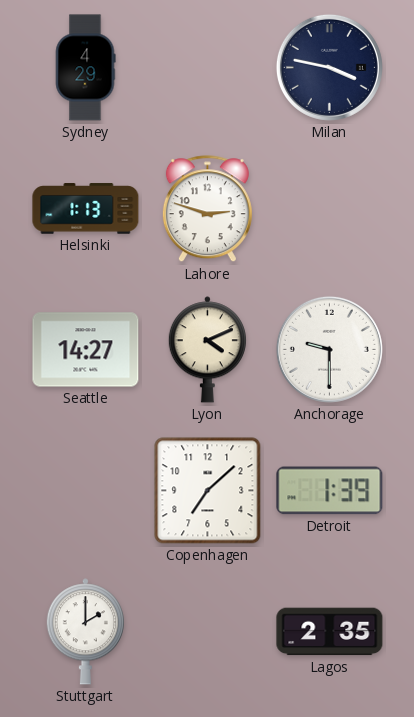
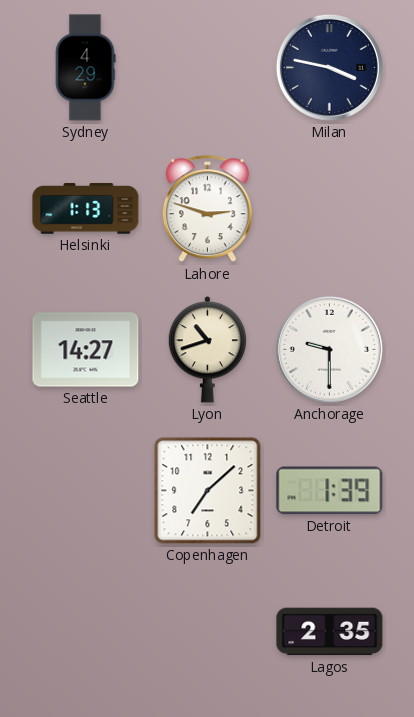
Lyon: 4:11 -> 10:42
Stuttgart: 2:00 -> none
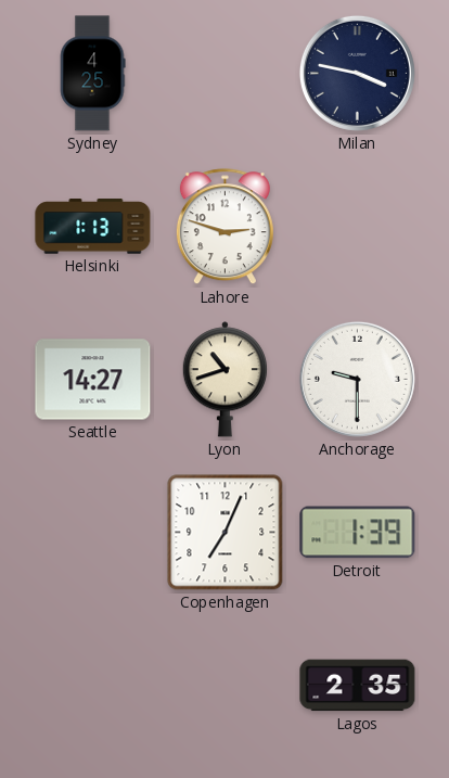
Sydney: 4:29 -> 4:25
Copenhagen: 7:08 -> 7:04
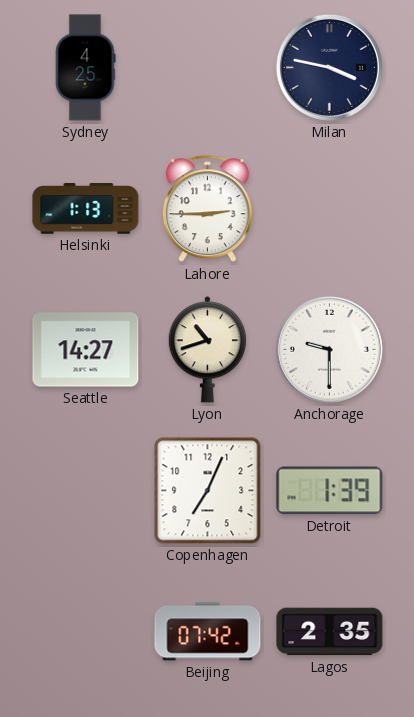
Lahore: 2:48 -> 2:45
Beijing: none -> 07:42
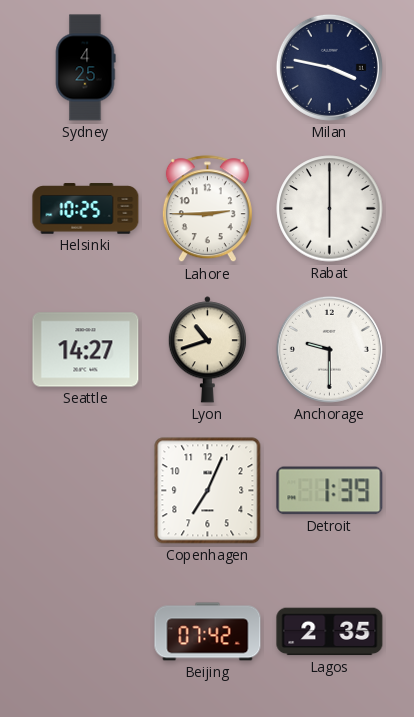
Helsinki: 1:13 -> 10:25
Rabat: none -> 6:00
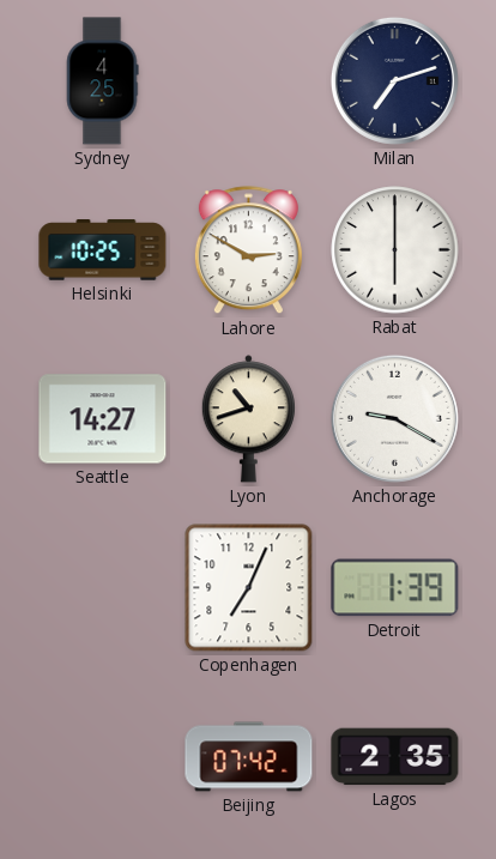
Milan: 3:47 -> 7:12
Lahore: 2:45 -> 2:50
Anchorage: 9:30 -> 9:20
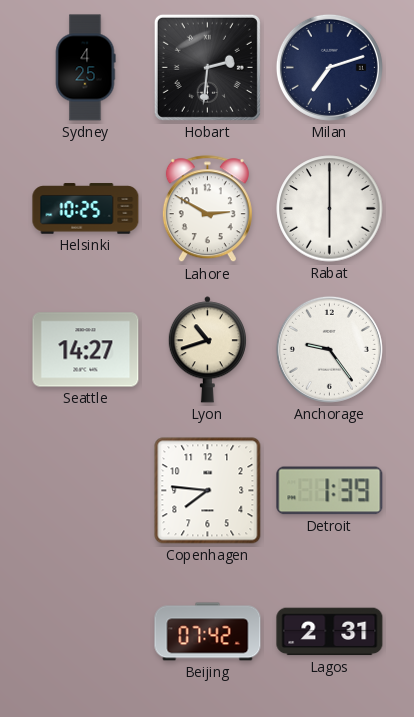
Hobart: none -> 2:31
Anchorage: 9:20 -> 9:24
Copenhagen: 7:04 -> 7:46
Lagos: 2:35 -> 2:31
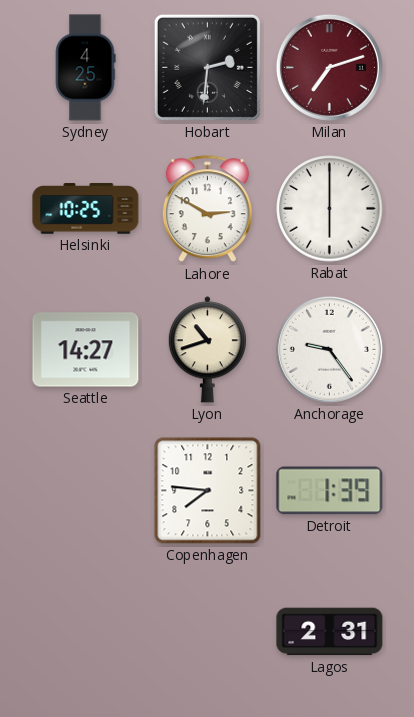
Milan dial: navy -> burgundy
Beijing: 07:42 -> none
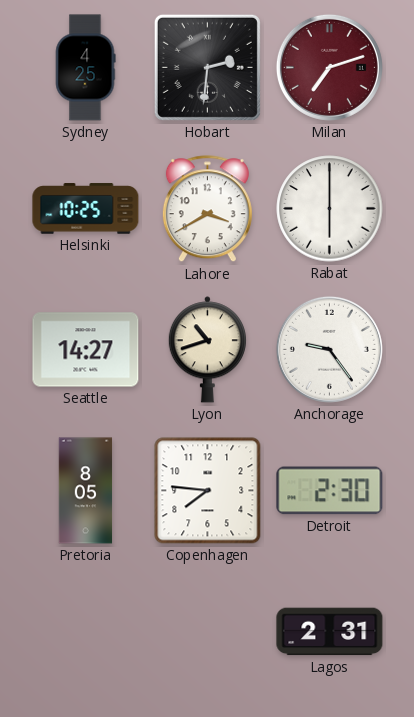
Lahore: 2:50 -> 3:40
Pretoria: none -> 8:05
Detroit: 1:39 -> 2:30
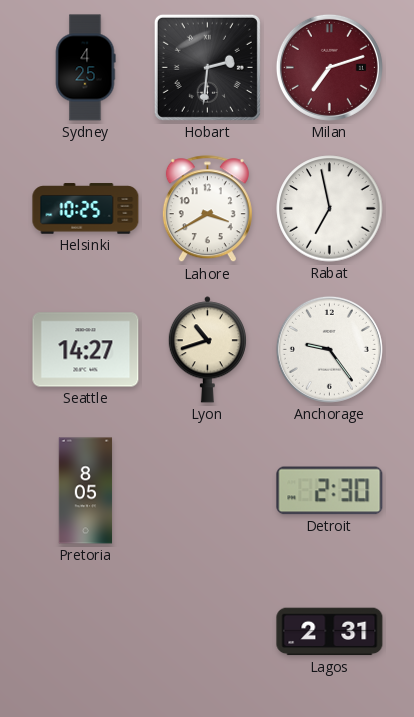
Rabat: 6:00 -> 6:58
Copenhagen: 7:46 -> none
